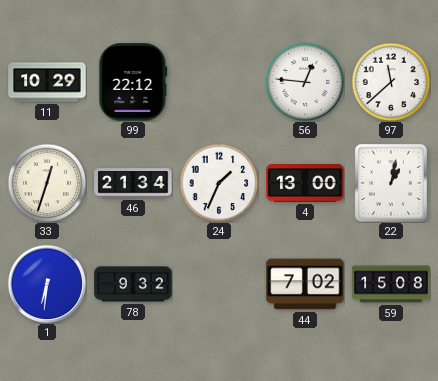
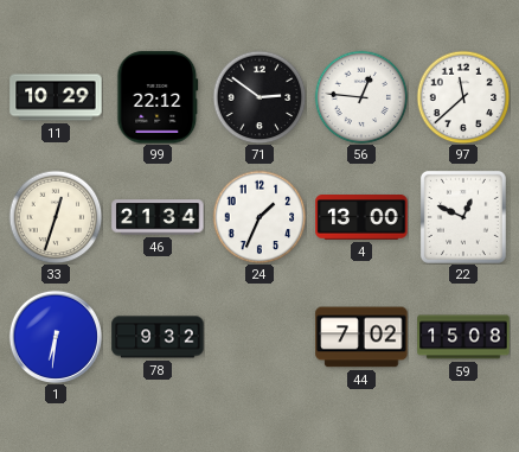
71: none -> 2:51
22: 1:02 -> 12:49
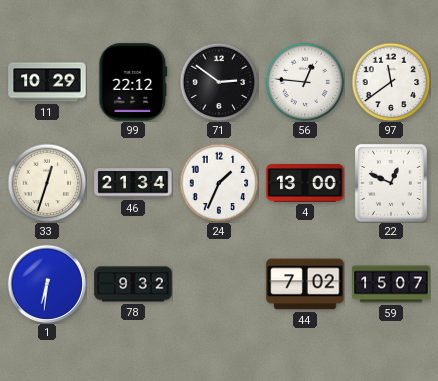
97: 11:38 -> 11:39
59: 15:08 -> 15:07
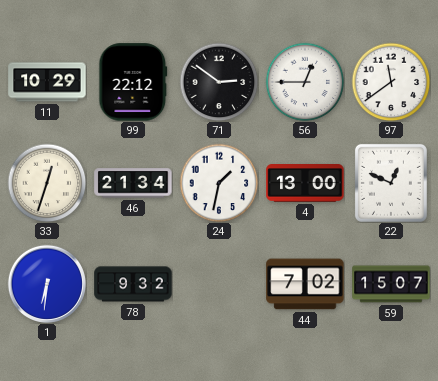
56: 12:46 -> 12:45
24: 1:34 -> 1:32
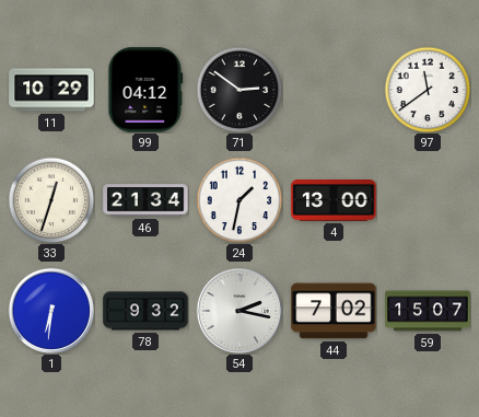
99: 22:12 -> 04:12
56: 12:45 -> none
22: 12:49 -> none
54: none -> 2:17
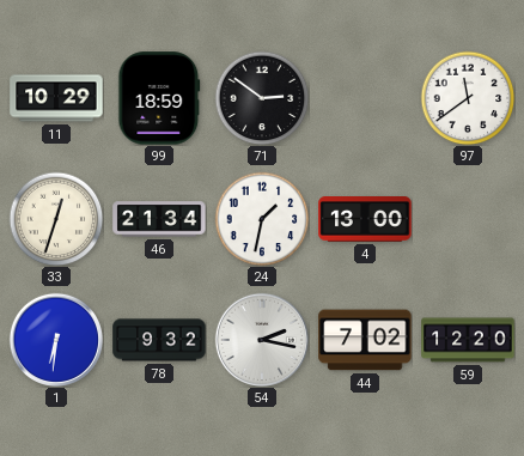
99: 04:12 -> 18:59
59: 15:07 -> 12:20
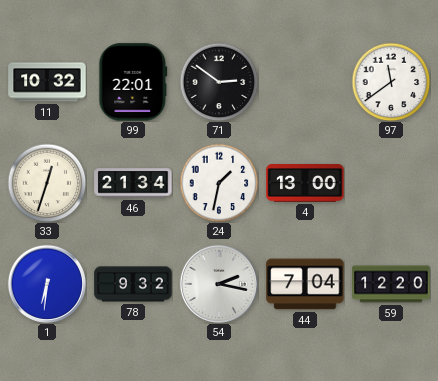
11: 10:29 -> 10:32
99: 18:59 -> 22:01
44: 7:02 -> 7:04
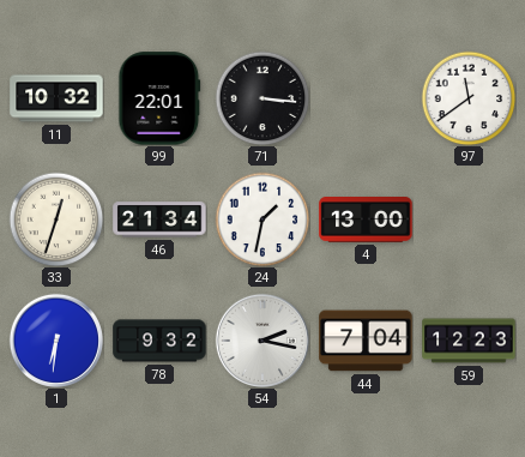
71: 2:51 -> 3:16
59: 12:20 -> 12:23
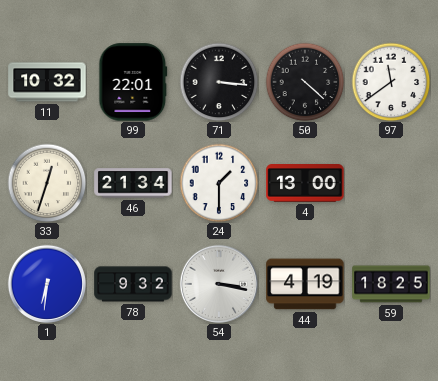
50: none -> 4:22
24: 1:32 -> 1:30
54: 2:17 -> 3:17
44: 7:04 -> 4:19
59: 12:23 -> 18:25
